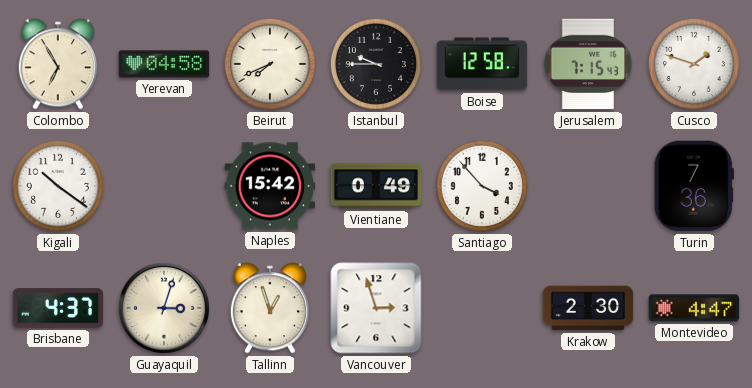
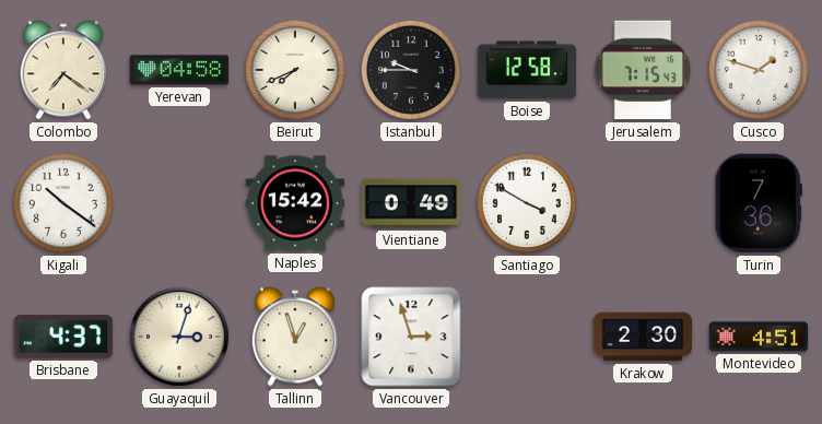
Colombo: 6:55 -> 7:21
Santiago: 3:53 -> 3:50
Montevideo: 4:47 -> 4:51
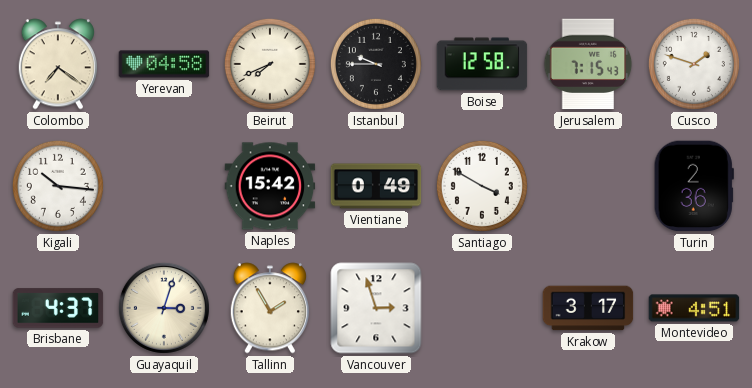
Kigali: 10:21 -> 10:16
Turin: 7:36 -> 2:36
Tallinn: 12:57 -> 1:55
Krakow: 2:30 -> 3:17
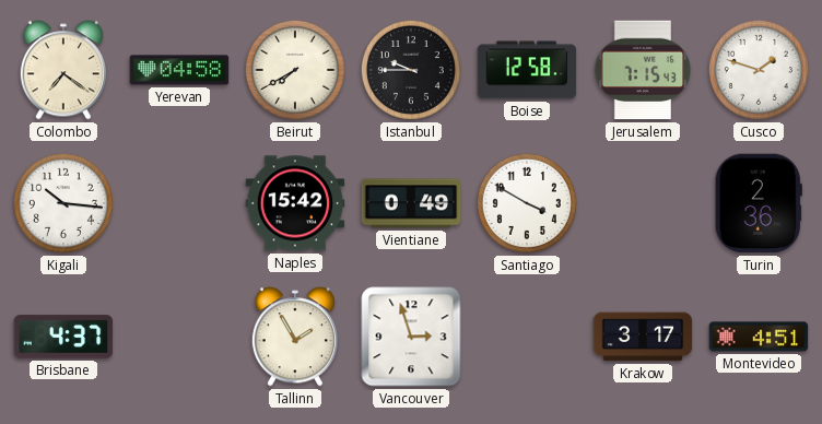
Beirut: 7:41 -> 7:40
Guayaquil: 3:03 -> none
